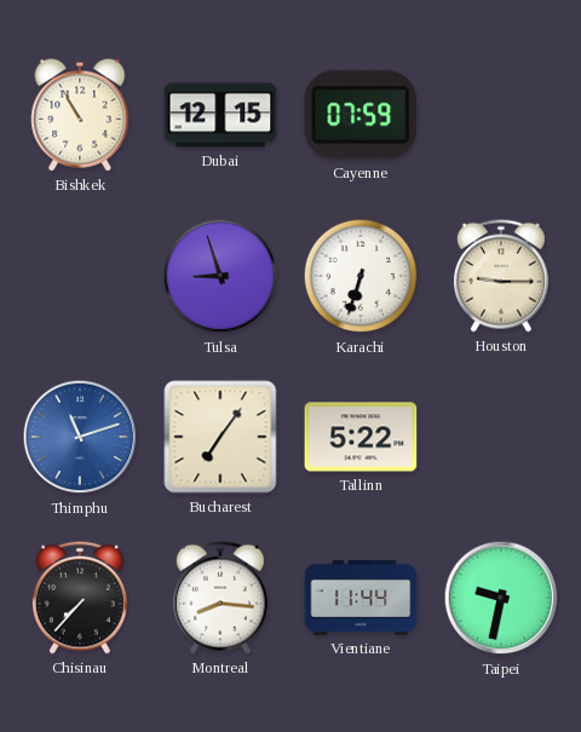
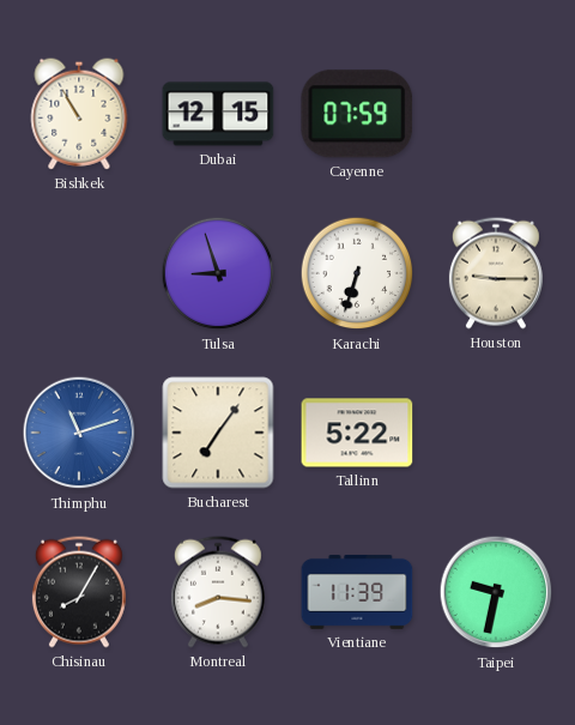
Chisinau: 7:37 -> 8:05
Vientiane: 11:44 -> 11:39
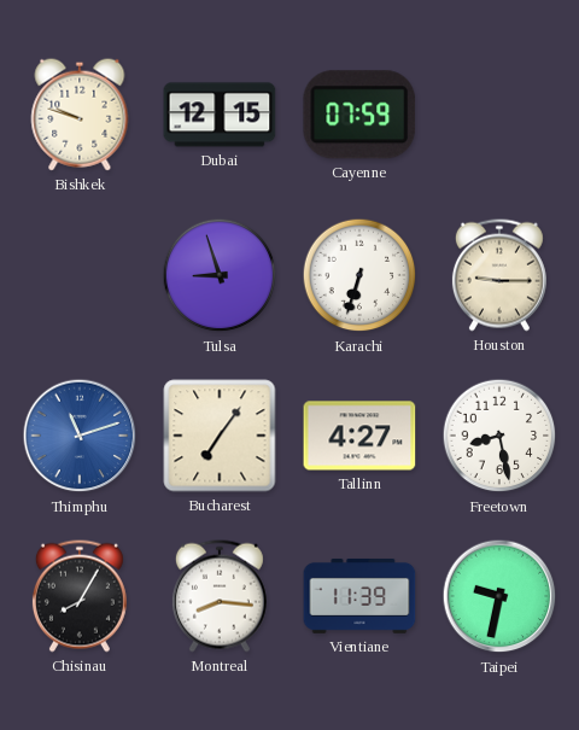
Bishkek: 10:55 -> 9:48
Tallinn: 5:22 -> 4:27
Freetown: none -> 8:28
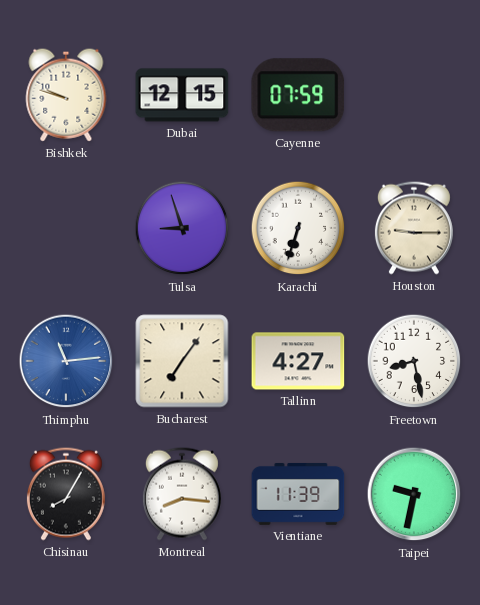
Thimphu: 11:12 -> 11:14
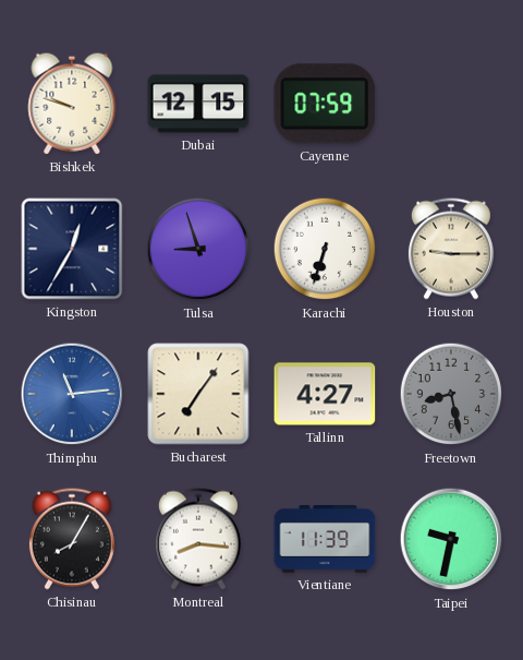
Kingston: none -> 12:35
Freetown dial: white -> grey
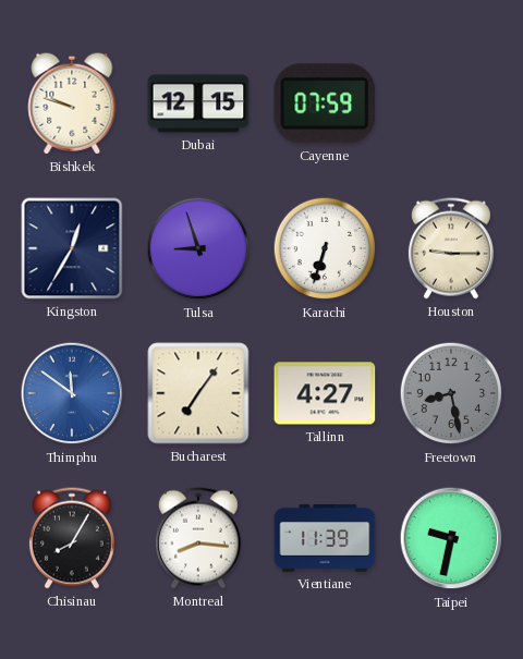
Thimphu: 11:14 -> 11:51
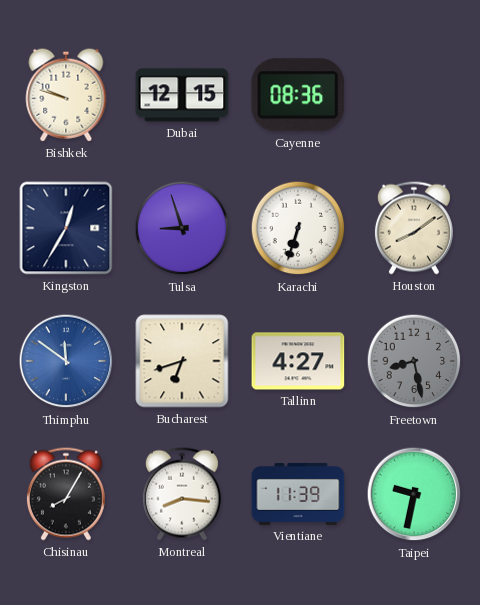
Cayenne: 07:59 -> 08:36
Houston: 9:15 -> 8:09
Bucharest: 7:06 -> 6:42
